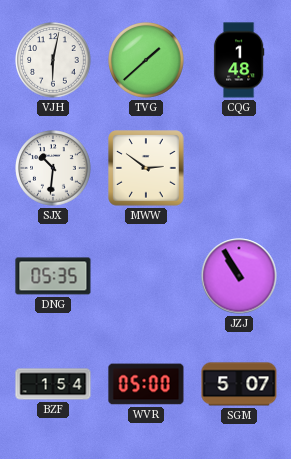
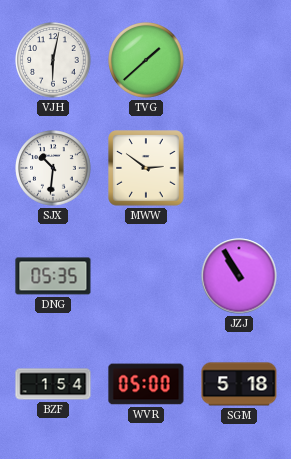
CQG: 1:48 -> none
SGM: 5:07 -> 5:18
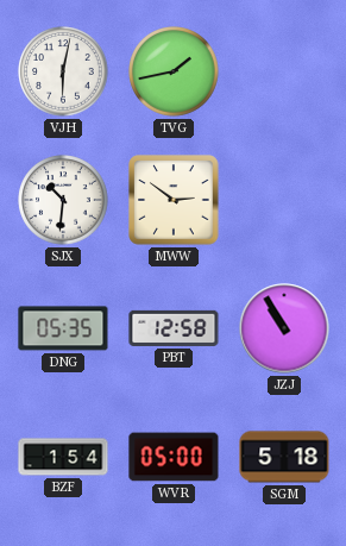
TVG: 1:38 -> 1:43
PBT: none -> 12:58
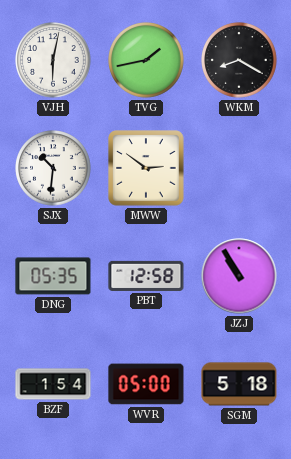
WKM: none -> 8:20
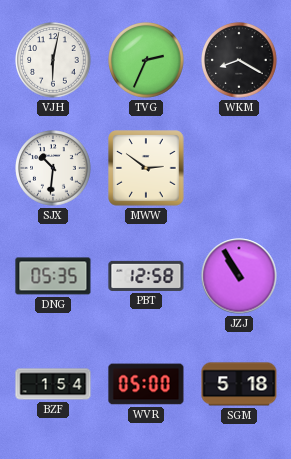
TVG: 1:43 -> 2:34
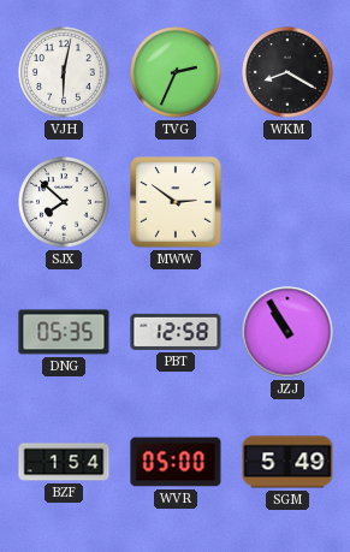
SJX: 10:31 -> 7:52
SGM: 5:18 -> 5:49
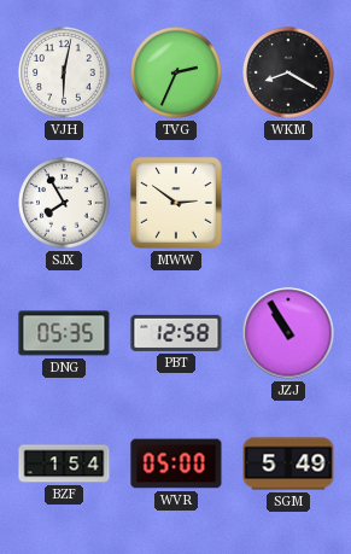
SJX: 7:52 -> 7:55
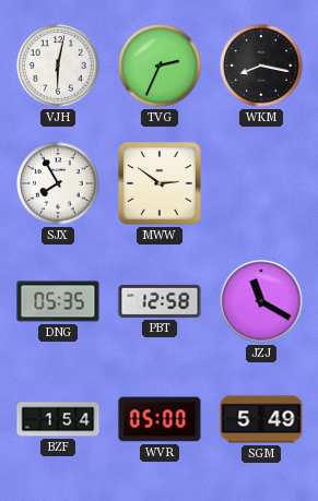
WKM: 8:20 -> 8:17
JZJ: 10:55 -> 11:20
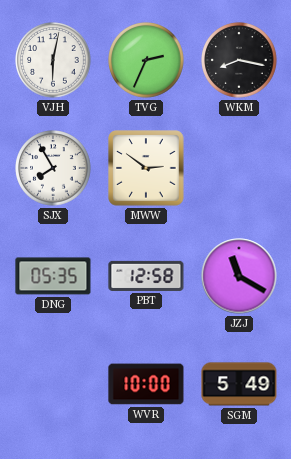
BZF: 1:54 -> none
WVR: 05:00 -> 10:00
